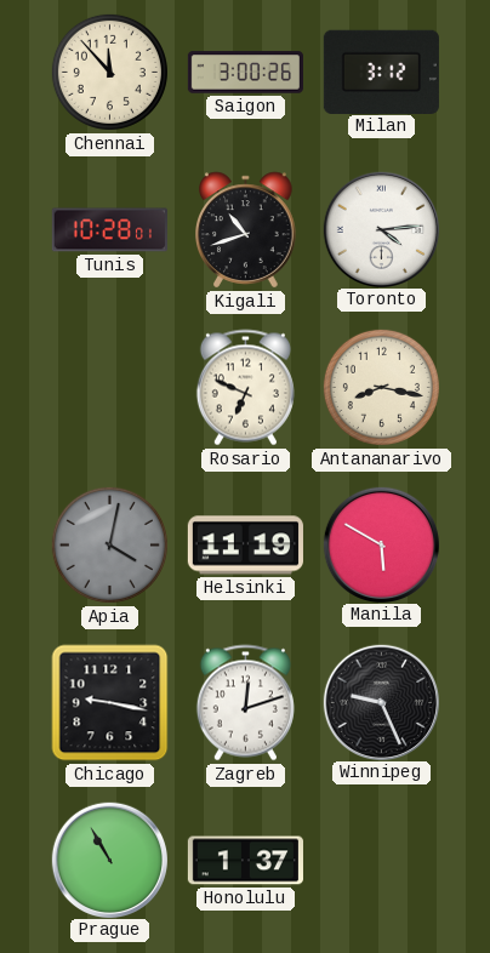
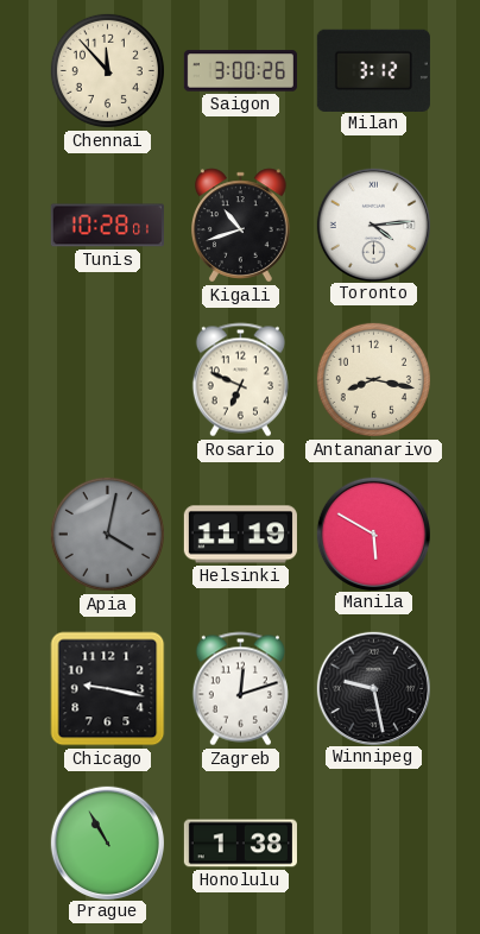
Winnipeg: 9:26 -> 9:28
Honolulu: 1:37 -> 1:38
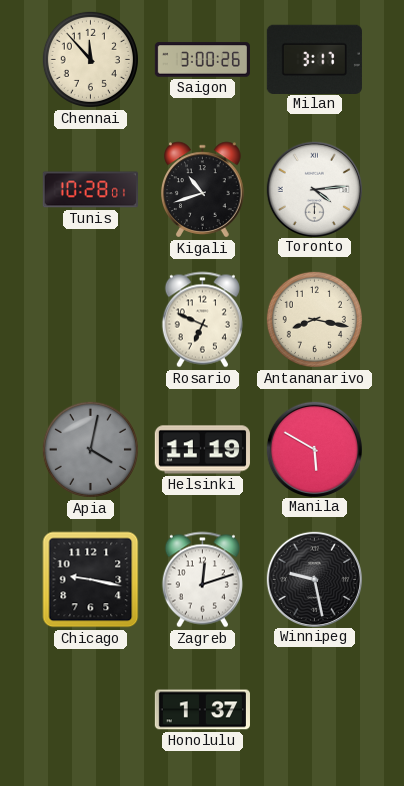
Milan: 3:12 -> 3:17
Prague: 10:55 -> none
Honolulu: 1:38 -> 1:37
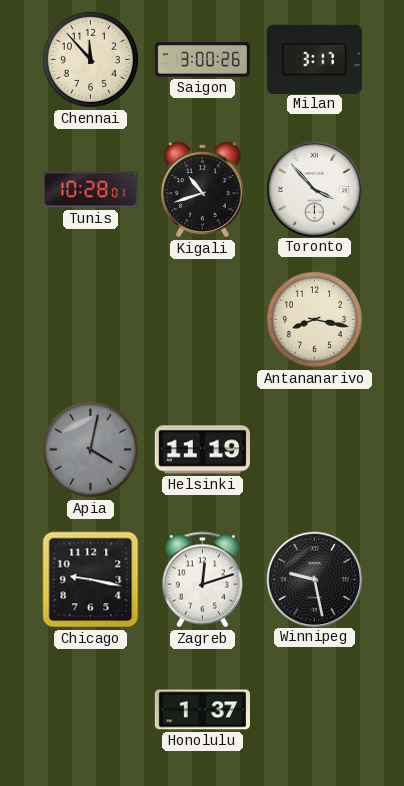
Toronto: 4:14 -> 3:53
Rosario: 6:49 -> none
Manila: 5:50 -> none
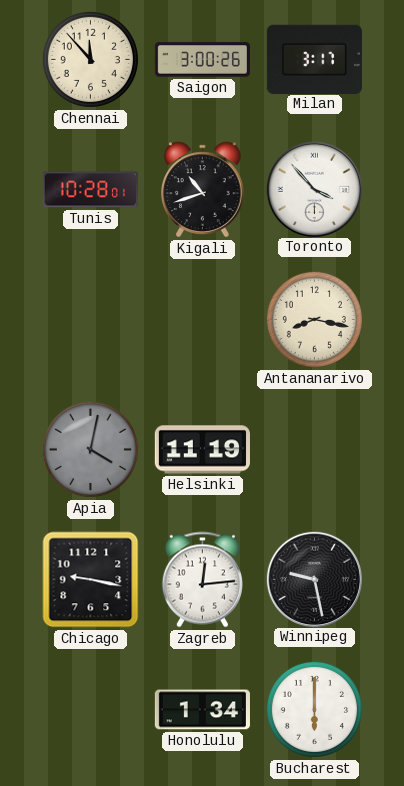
Zagreb: 12:12 -> 12:14
Honolulu: 1:37 -> 1:34
Bucharest: none -> 6:00
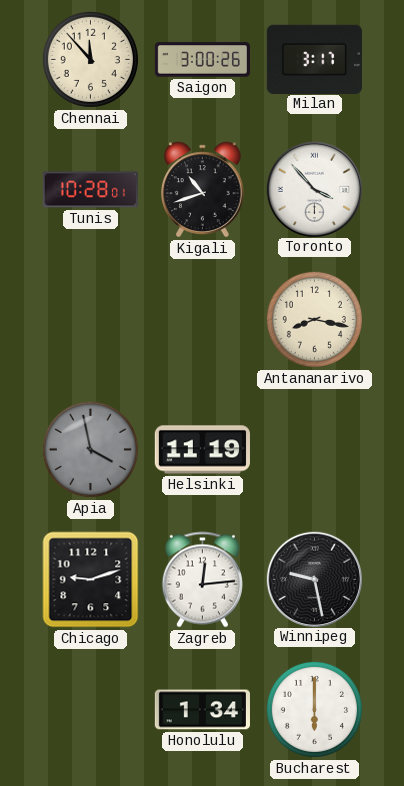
Apia: 4:02 -> 3:58
Chicago: 9:17 -> 9:12
